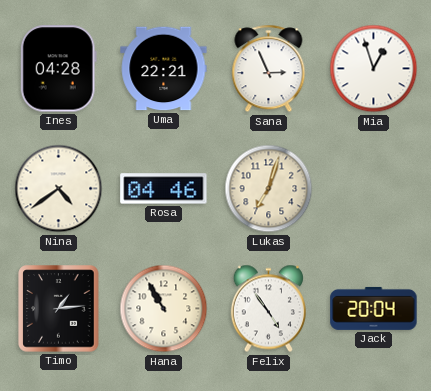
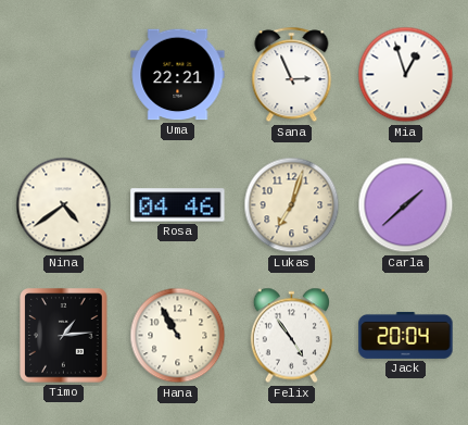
Ines: 04:28 -> none
Carla: none -> 1:38
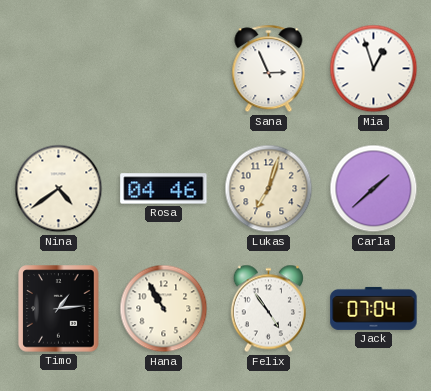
Uma: 22:21 -> none
Jack: 20:04 -> 07:04
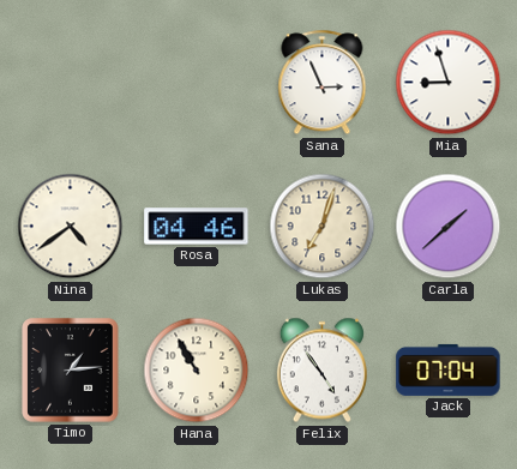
Mia: 12:57 -> 8:57
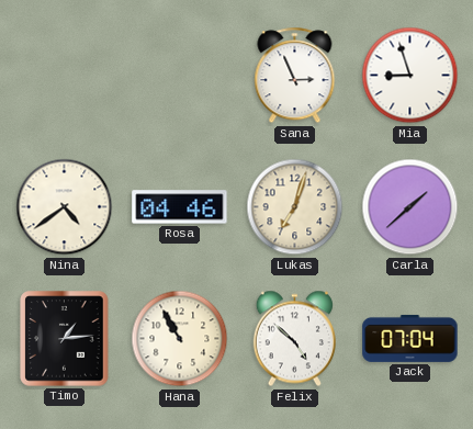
Felix: 4:54 -> 4:52
